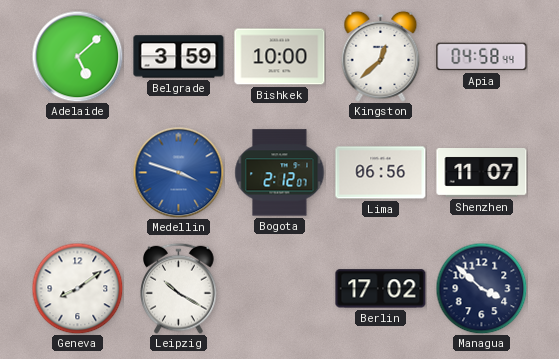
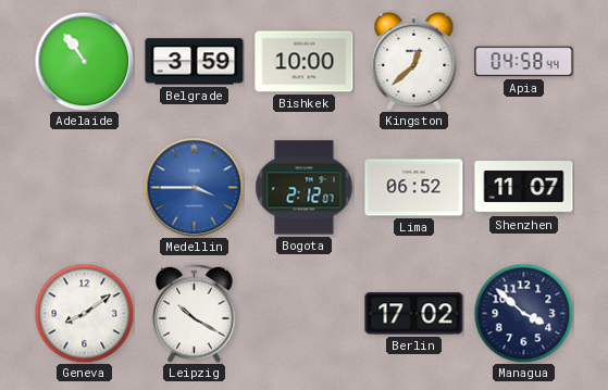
Adelaide: 5:08 -> 10:54
Medellin: 3:48 -> 3:45
Lima: 06:56 -> 06:52
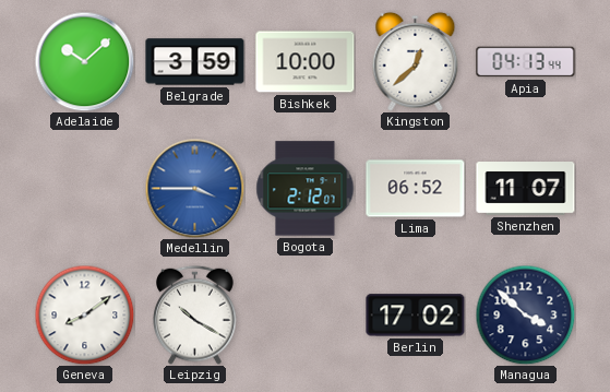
Adelaide: 10:54 -> 10:08
Apia: 04:58 -> 04:13
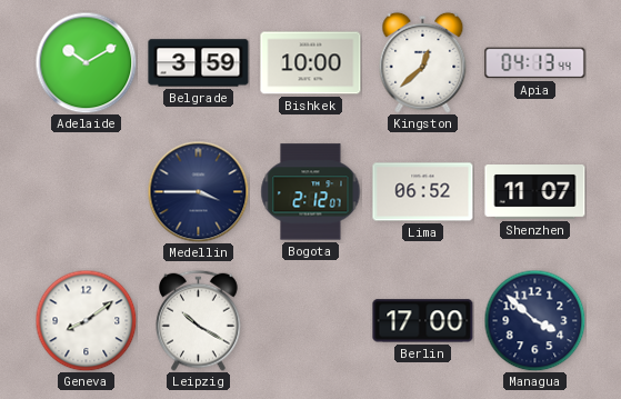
Adelaide: 10:08 -> 10:10
Medellin dial: blue -> navy
Berlin: 17:02 -> 17:00
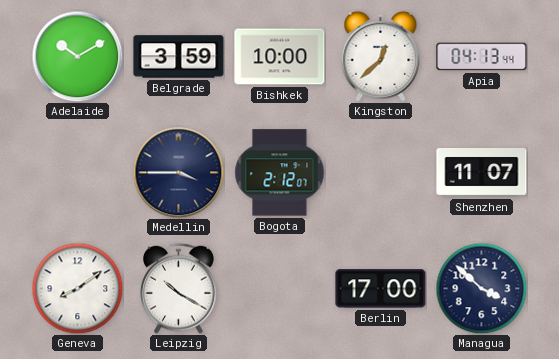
Lima: 06:52 -> none
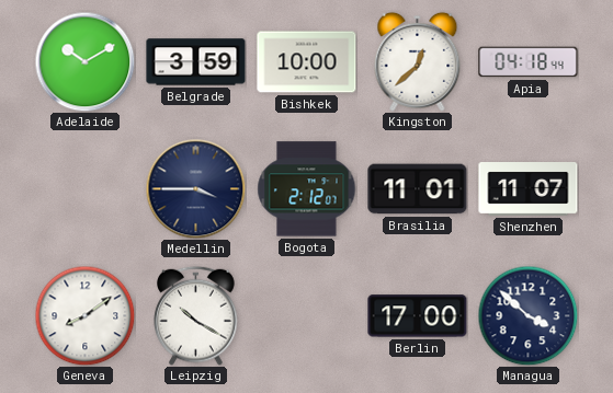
Apia: 04:13 -> 04:18
Brasilia: none -> 11:01
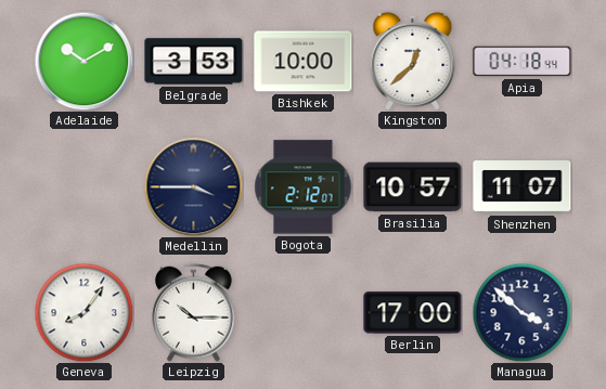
Belgrade: 3:59 -> 3:53
Brasilia: 11:01 -> 10:57
Geneva: 8:09 -> 8:06
Leipzig: 10:20 -> 10:15
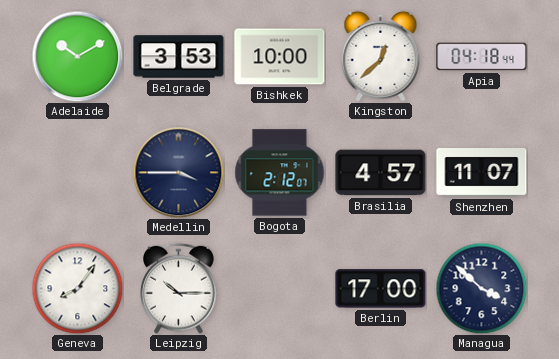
Brasilia: 10:57 -> 4:57
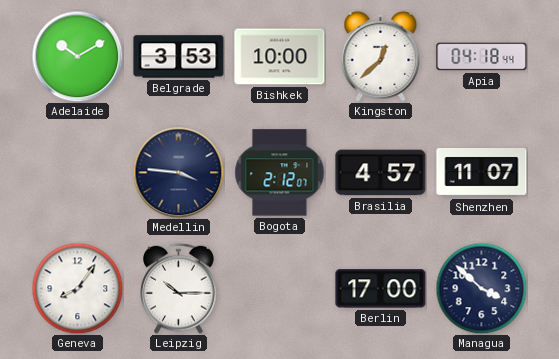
Medellin: 3:45 -> 3:46
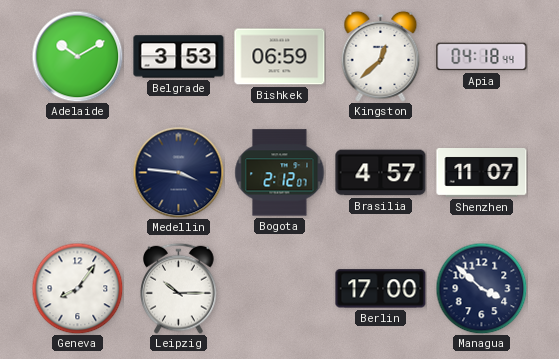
Bishkek: 10:00 -> 06:59
